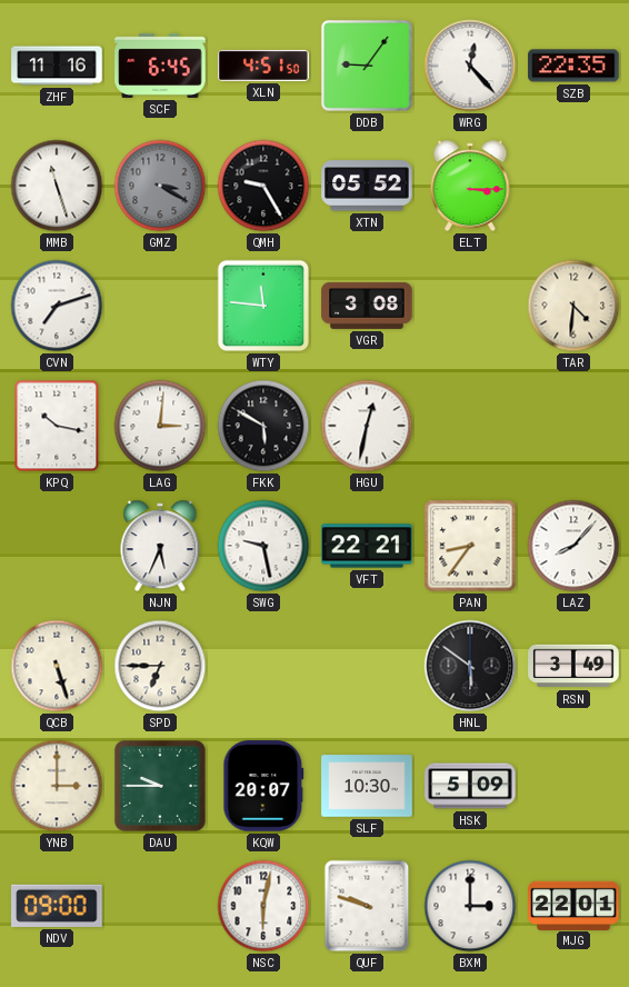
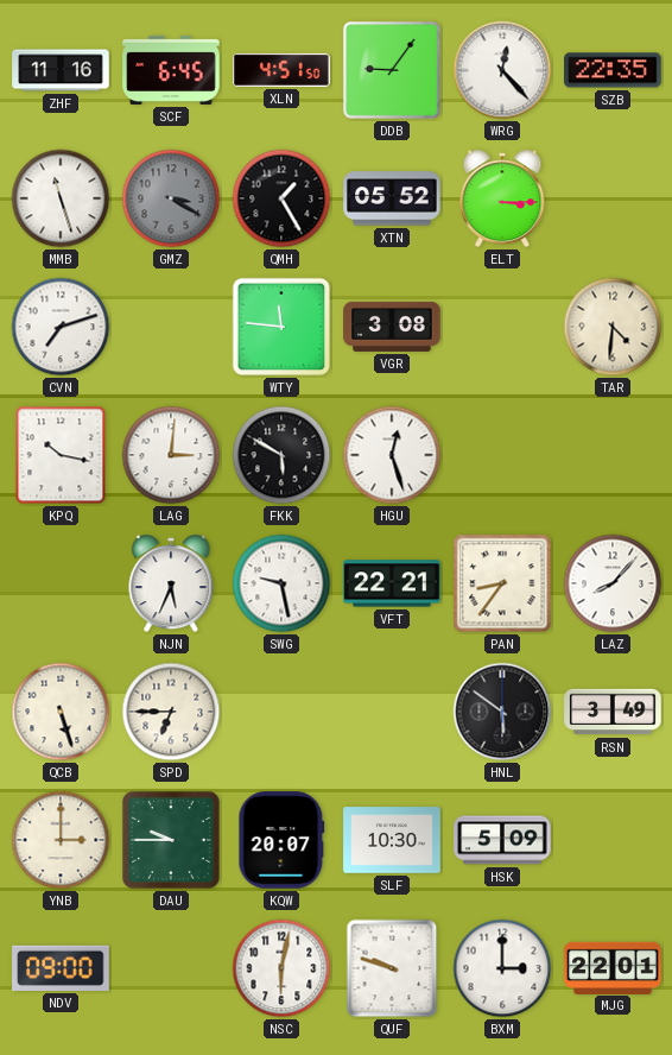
QMH: 9:25 -> 1:25
HGU: 12:32 -> 12:27
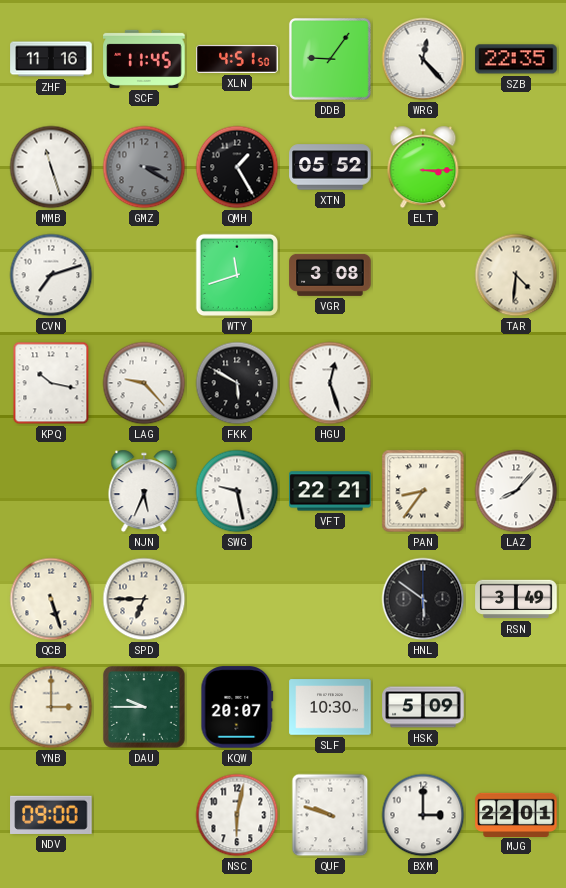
SCF: 6:45 -> 11:45
WTY: 11:46 -> 11:42
LAG: 3:01 -> 9:23
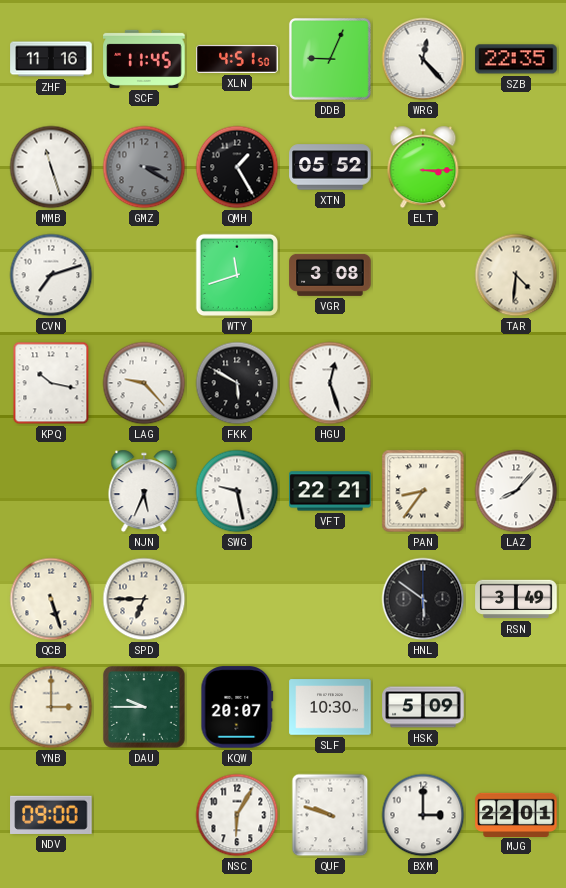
DDB: 9:06 -> 9:04
NSC: 6:02 -> 6:05
